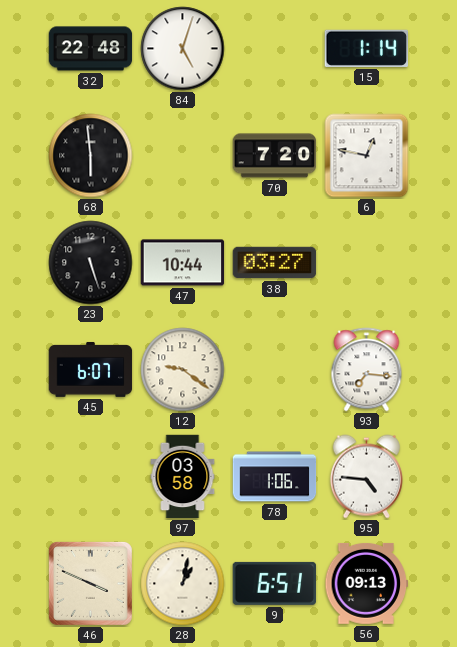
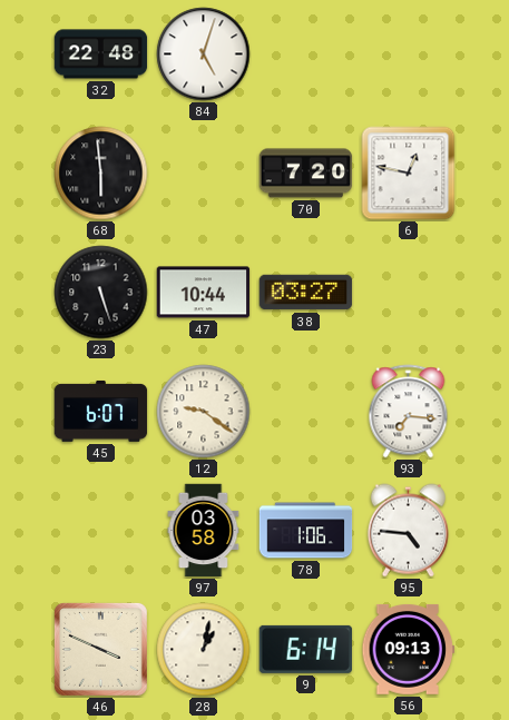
15: 1:14 -> none
9: 6:51 -> 6:14
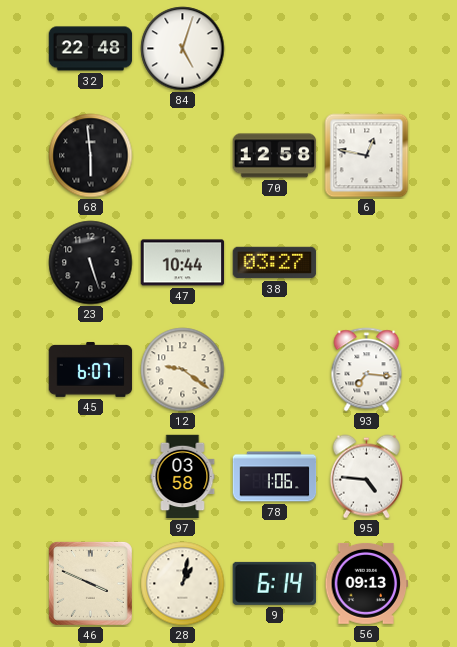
70: 7:20 -> 12:58
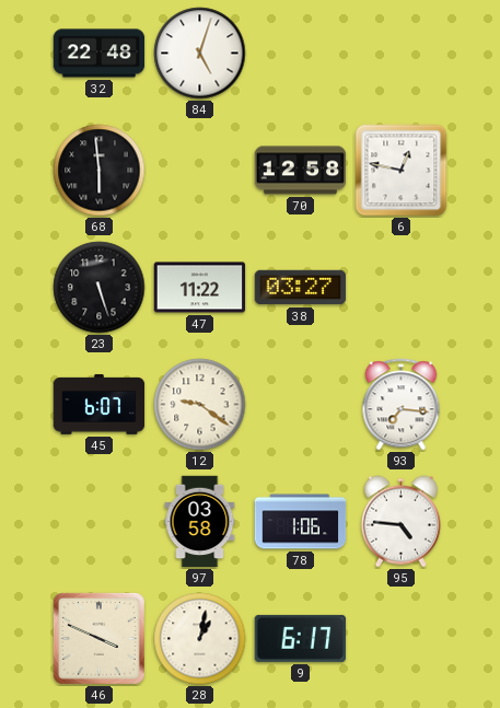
47: 10:44 -> 11:22
9: 6:14 -> 6:17
56: 09:13 -> none
